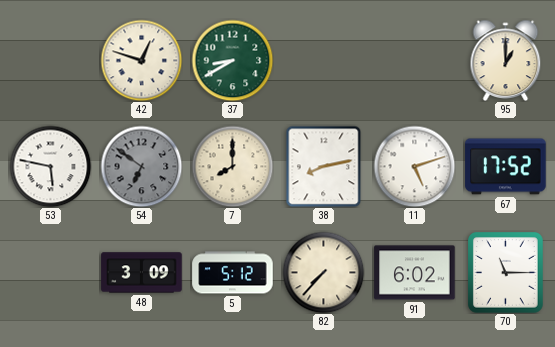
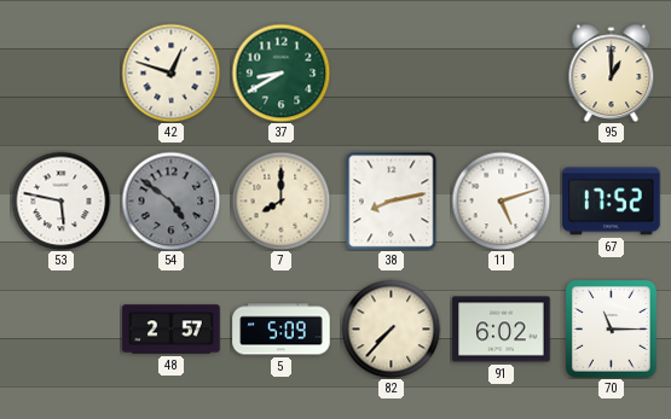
54: 6:51 -> 4:51
48: 3:09 -> 2:57
5: 5:12 -> 5:09
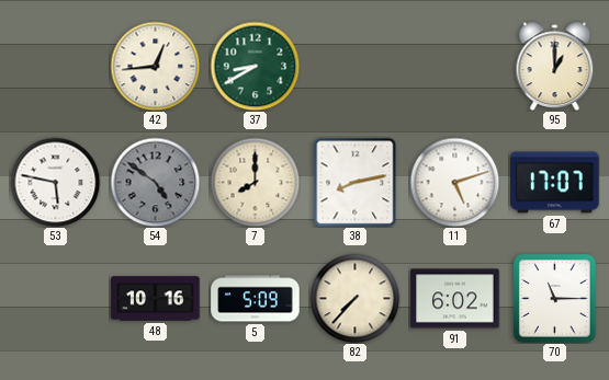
42: 12:48 -> 12:44
67: 17:52 -> 17:07
48: 2:57 -> 10:16
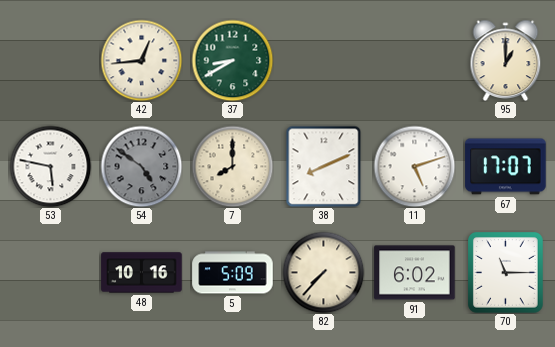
38: 8:13 -> 8:11
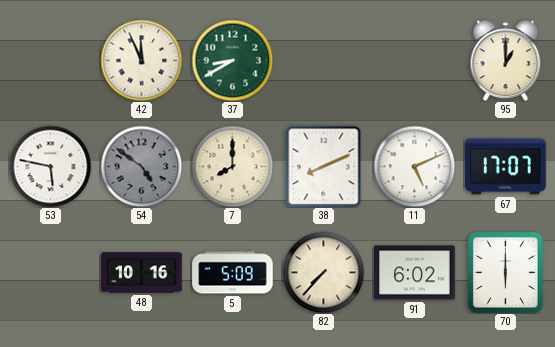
42: 12:44 -> 11:56
11: 5:12 -> 5:11
70: 11:15 -> 6:00
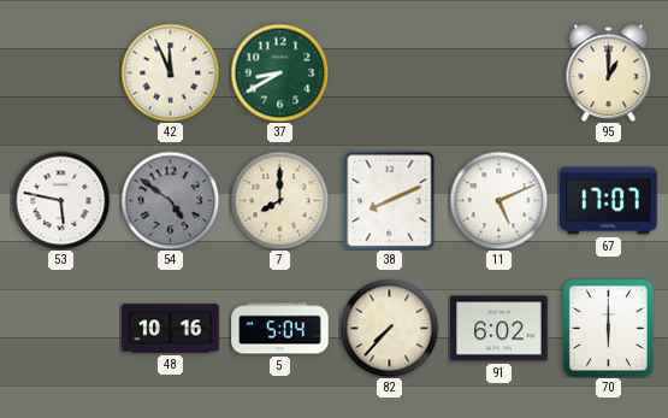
5: 5:09 -> 5:04
